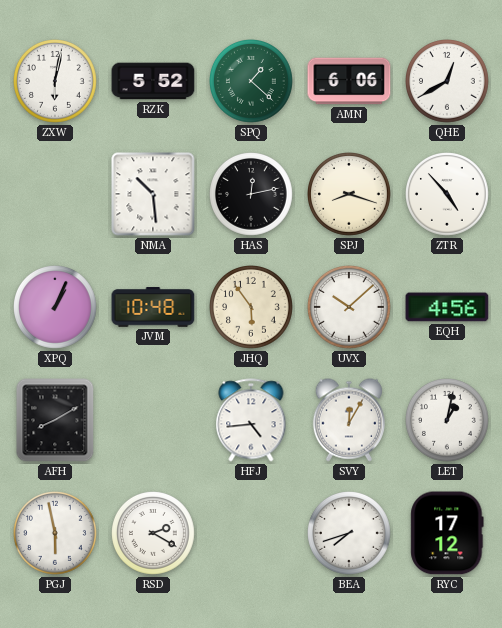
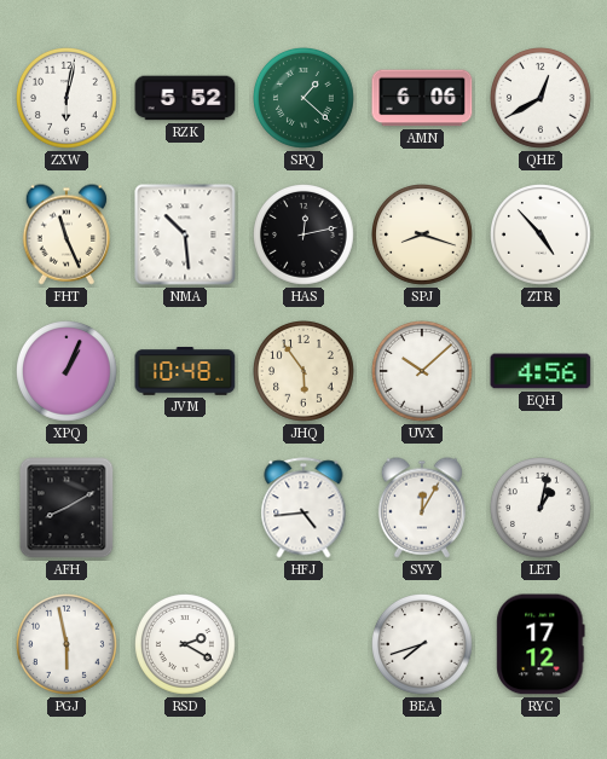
FHT: none -> 11:26
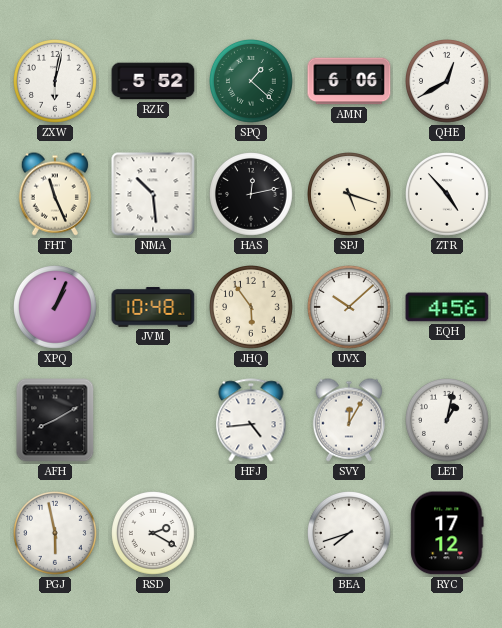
SPJ: 8:18 -> 5:18
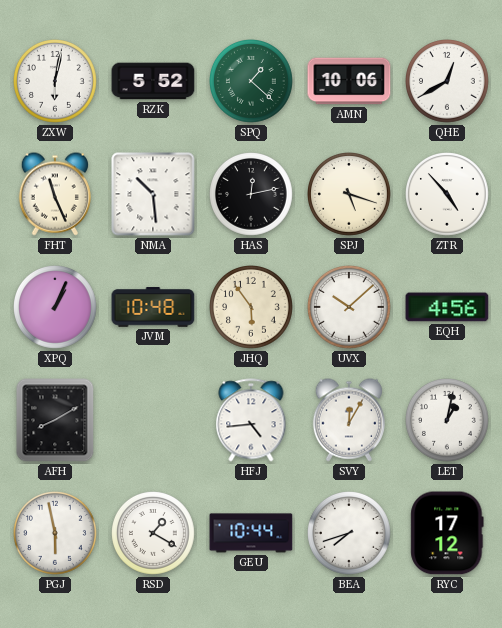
AMN: 6:06 -> 10:06
RSD: 2:20 -> 1:20
GEU: none -> 10:44
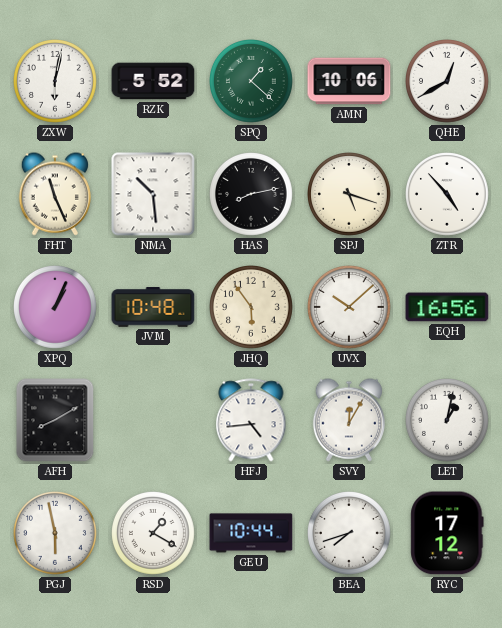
HAS: 12:13 -> 8:13
EQH: 4:56 -> 16:56
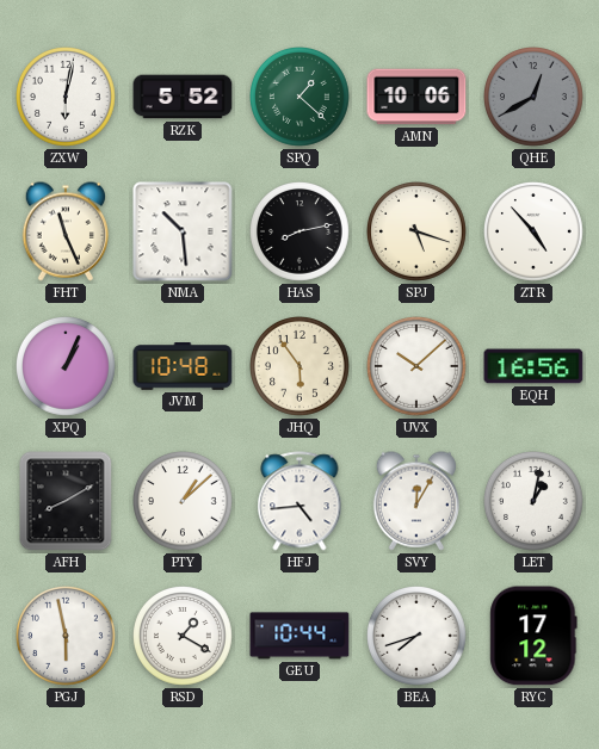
QHE dial: white -> grey
PTY: none -> 1:08
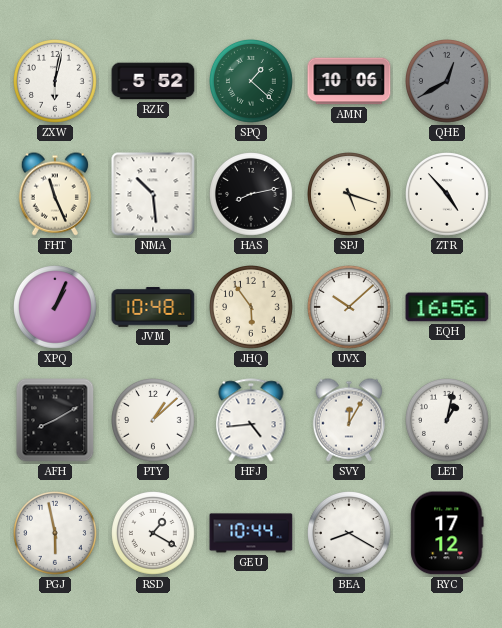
BEA: 7:42 -> 8:20
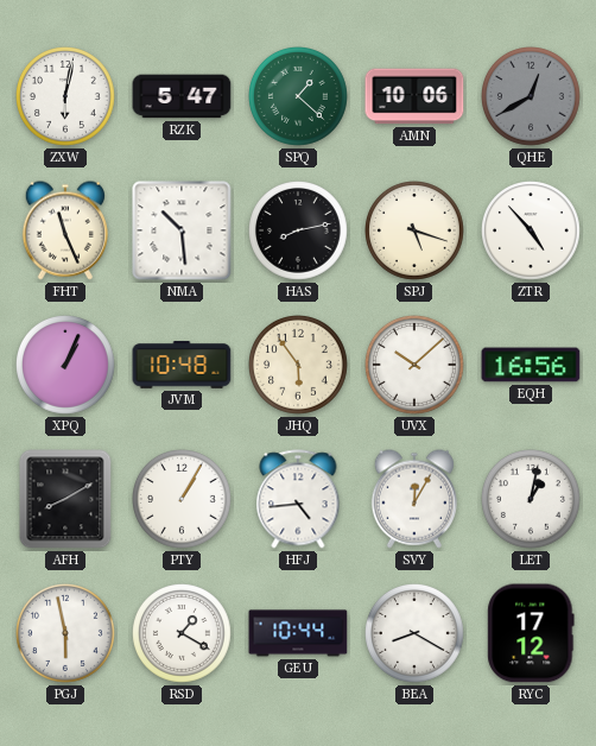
RZK: 5:52 -> 5:47
PTY: 1:08 -> 1:05
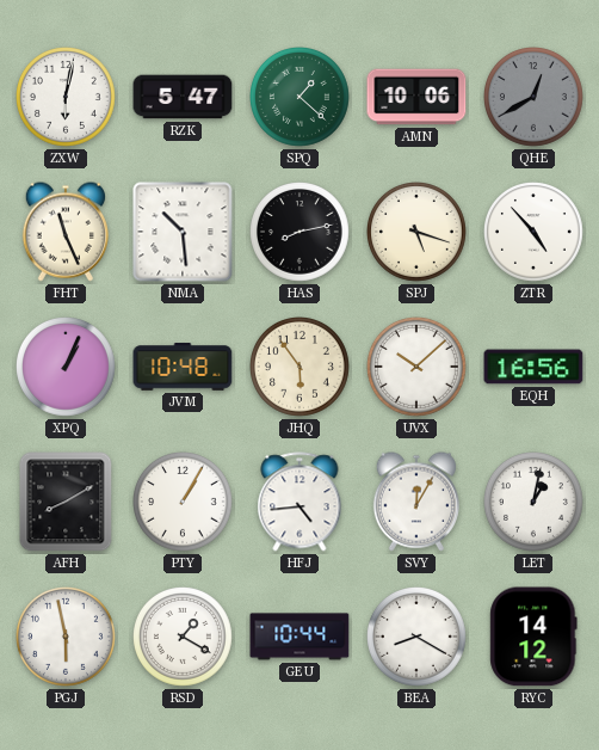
RYC: 17:12 -> 14:12
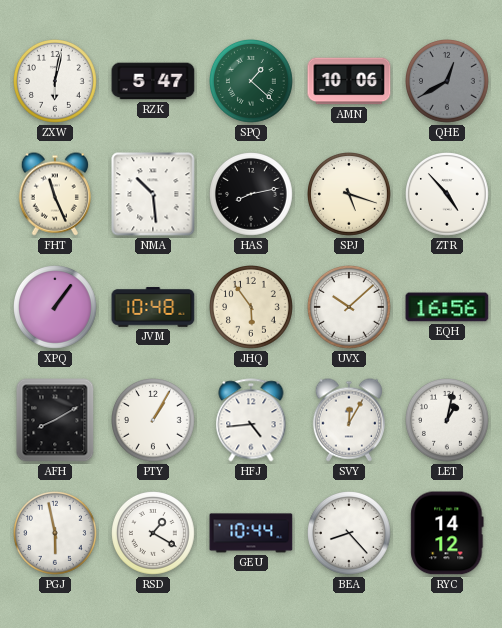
XPQ: 1:04 -> 1:06
BEA: 8:20 -> 8:23
